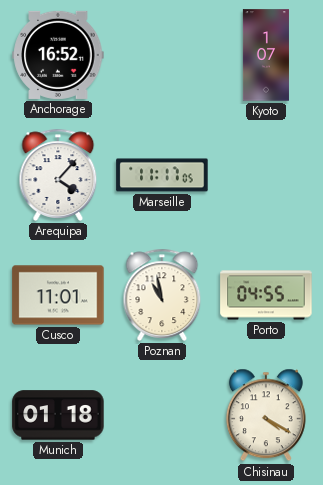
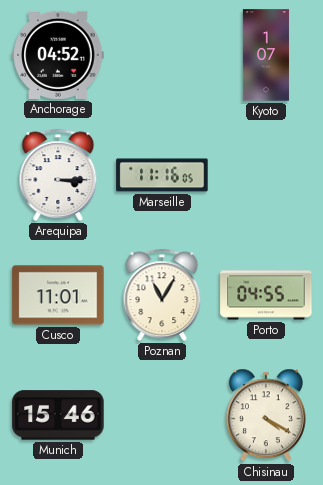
Anchorage: 16:52 -> 04:52
Arequipa: 4:07 -> 3:15
Marseille: 11:17 -> 11:16
Poznan: 10:58 -> 11:05
Munich: 01:18 -> 15:46
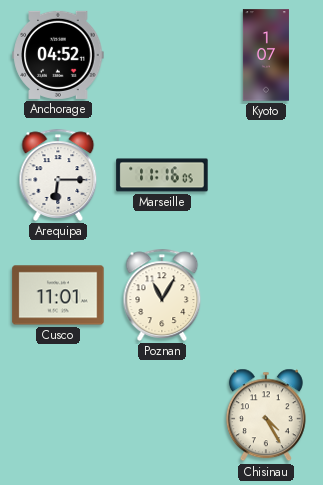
Arequipa: 3:15 -> 6:15
Porto: 04:55 -> none
Munich: 15:46 -> none
Chisinau: 4:20 -> 4:25
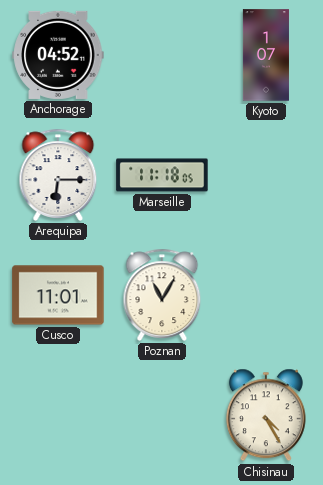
Marseille: 11:16 -> 11:18
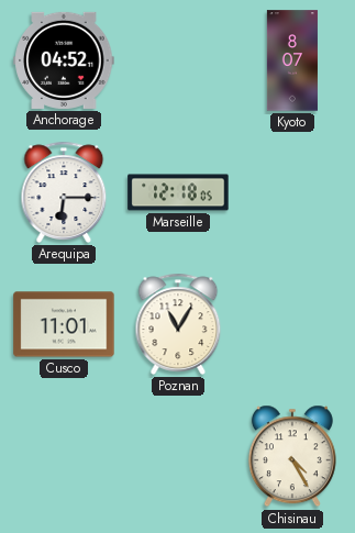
Kyoto: 1:07 -> 8:07
Marseille: 11:18 -> 12:18
